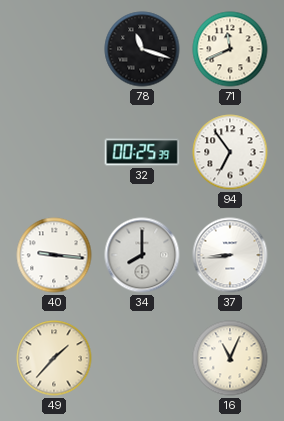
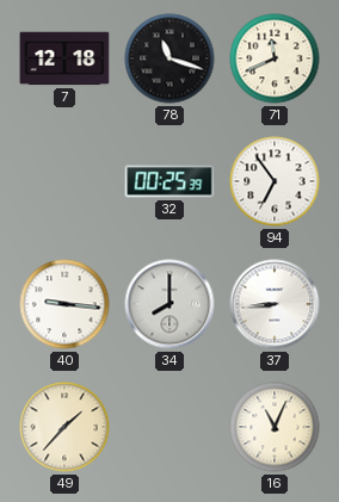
7: none -> 12:18
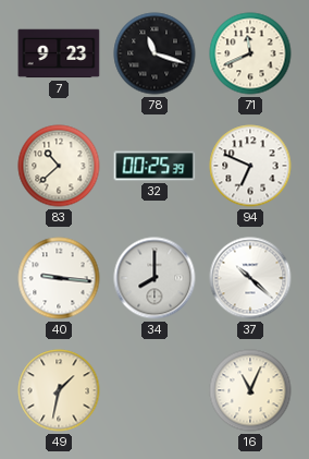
7: 12:18 -> 9:23
83: none -> 10:38
94: 6:54 -> 6:49
37: 8:44 -> 10:22
49: 1:37 -> 1:32
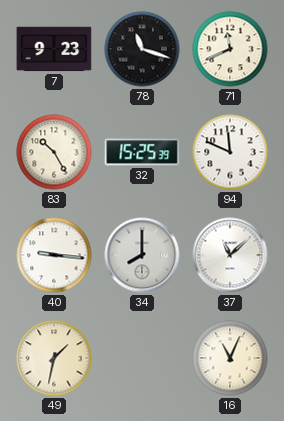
83: 10:38 -> 10:25
32: 00:25 -> 15:25
94: 6:49 -> 11:49
37: 10:22 -> 11:08
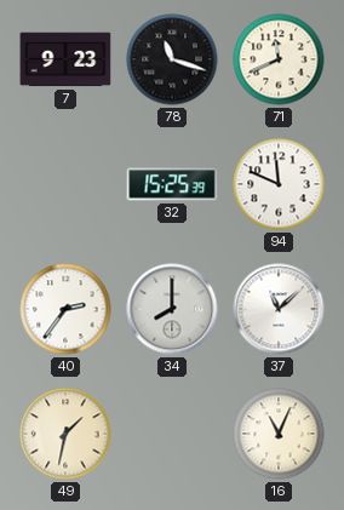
83: 10:25 -> none
40: 9:16 -> 2:36
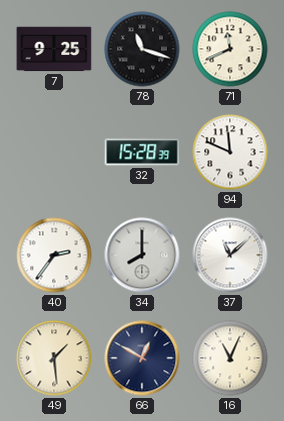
7: 9:23 -> 9:25
32: 15:25 -> 15:28
49: 1:32 -> 1:29
66: none -> 12:50
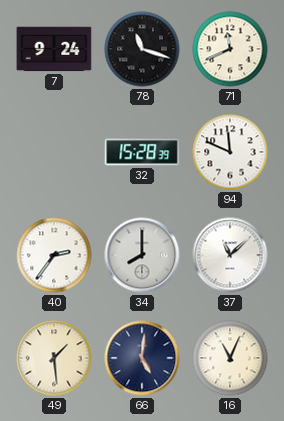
7: 9:25 -> 9:24
66: 12:50 -> 5:01
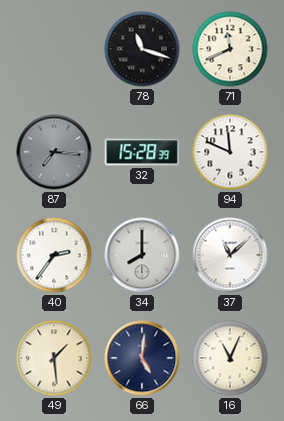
7: 9:24 -> none
87: none -> 7:16
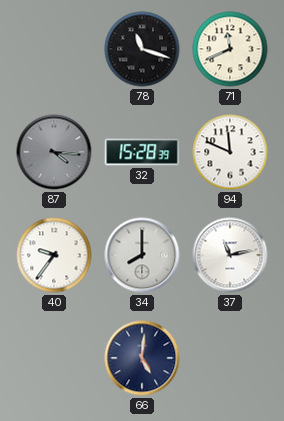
87: 7:16 -> 4:16
40: 2:36 -> 9:36
37: 11:08 -> 11:13
49: 1:29 -> none
16: 11:04 -> none
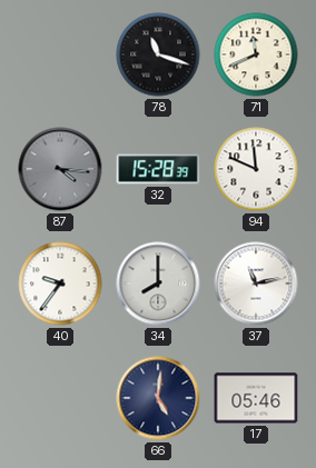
17: none -> 05:46
